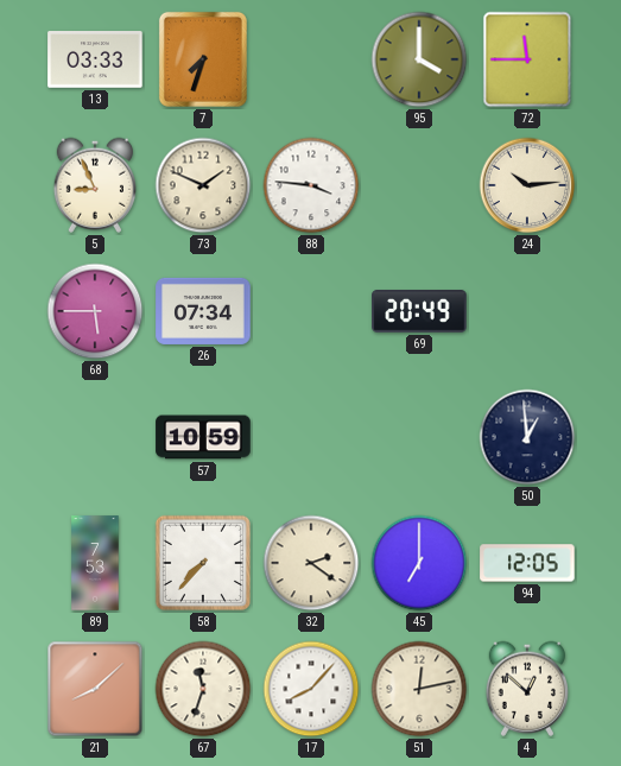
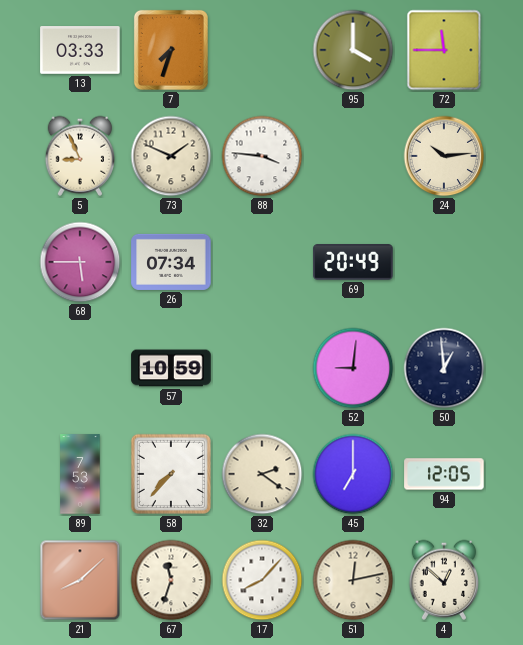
52: none -> 9:01
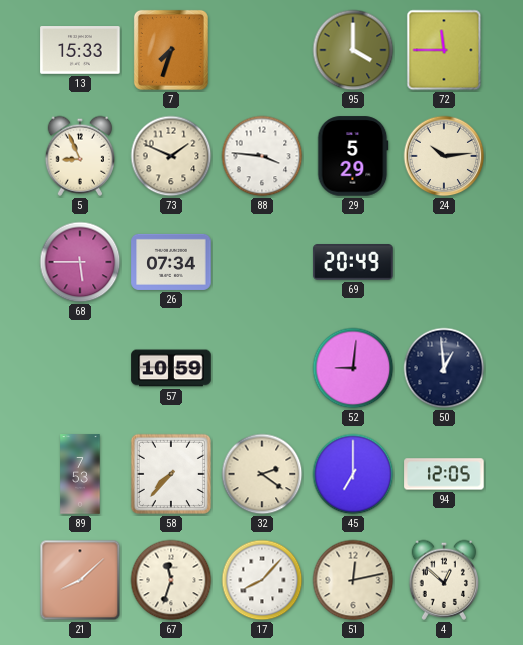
13: 03:33 -> 15:33
29: none -> 5:29
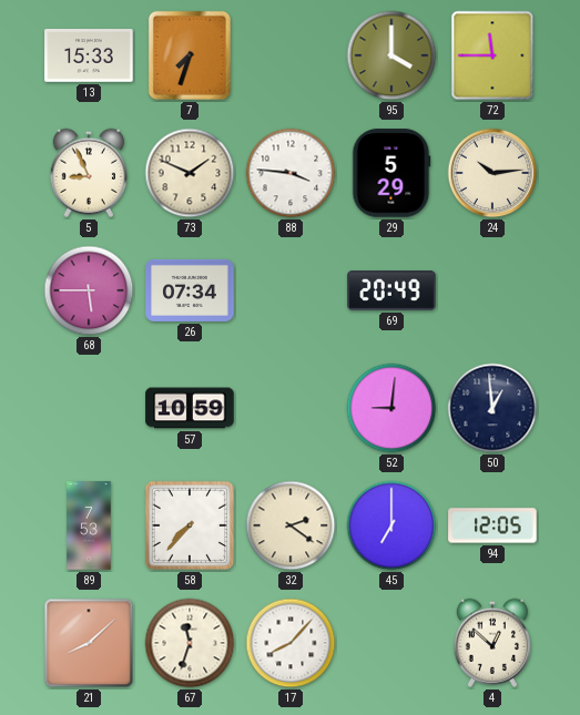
51: 12:13 -> none
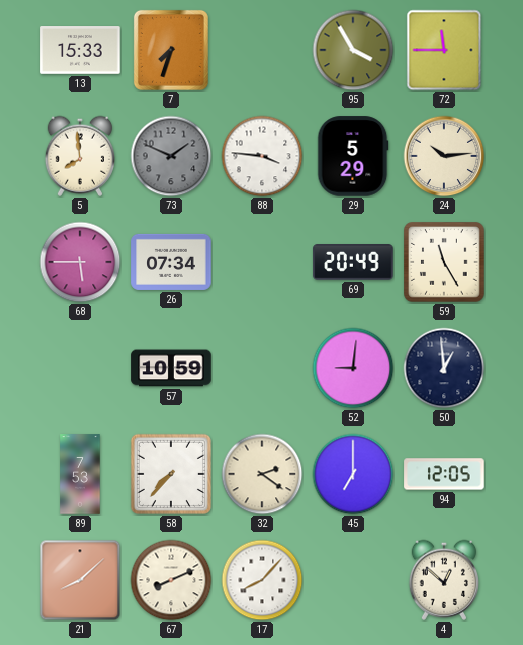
95: 4:00 -> 3:55
5: 8:56 -> 7:59
73 dial: cream -> grey
59: none -> 11:25
67: 11:33 -> 8:11
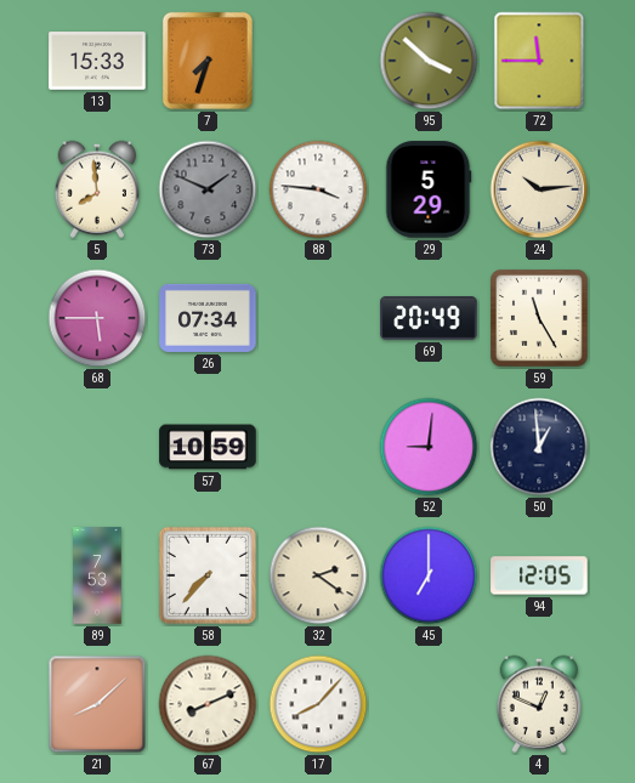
95: 3:55 -> 3:52
4: 12:52 -> 12:49
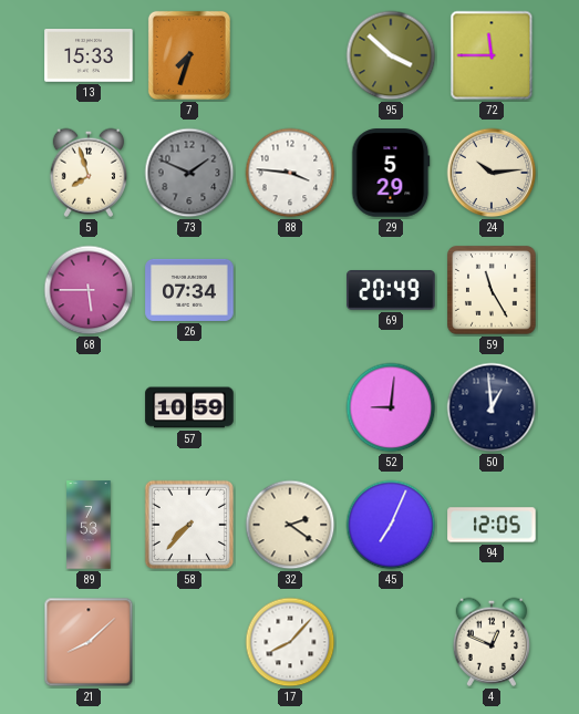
5: 7:59 -> 7:57
45: 7:00 -> 7:04
67: 8:11 -> none
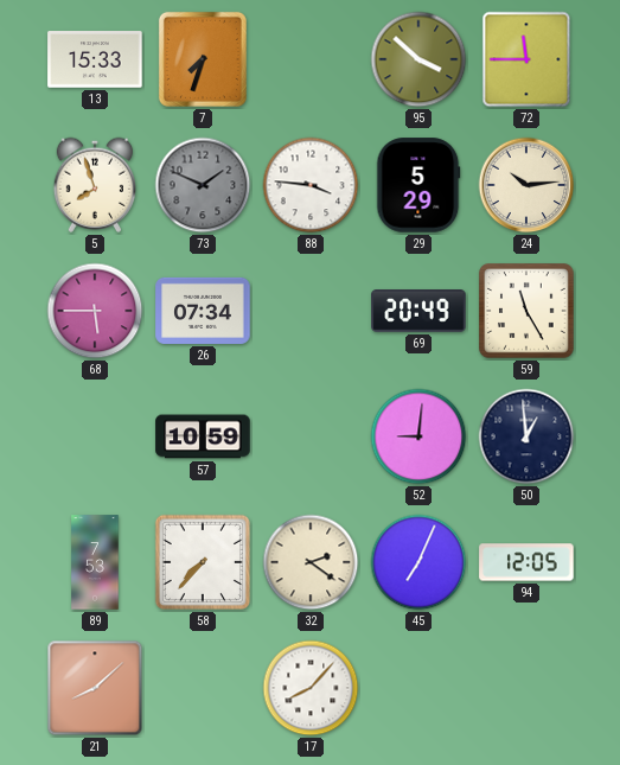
4: 12:49 -> none
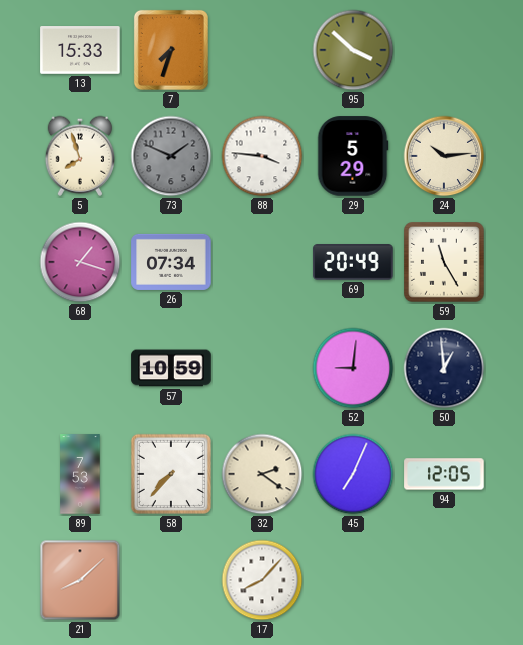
72: 11:45 -> none
68: 5:45 -> 1:18
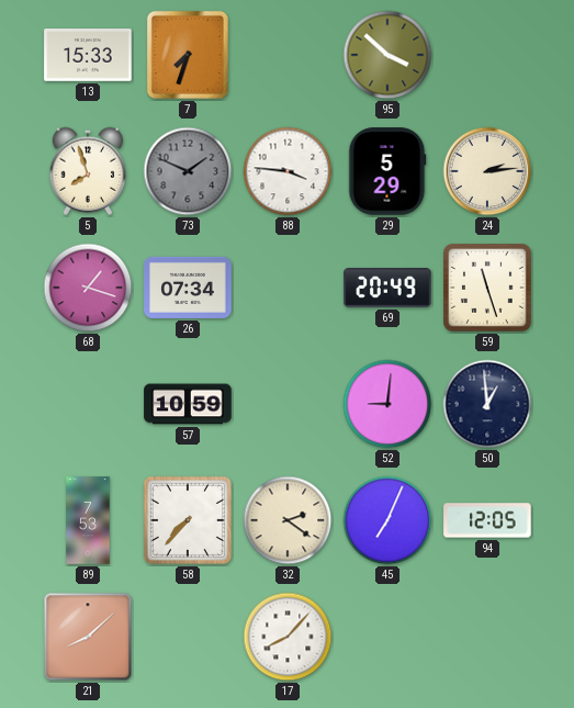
24: 10:14 -> 2:14
59: 11:25 -> 11:27
